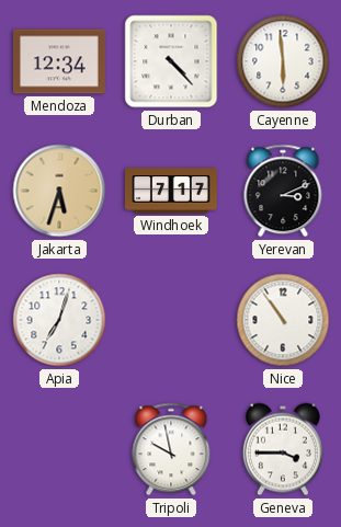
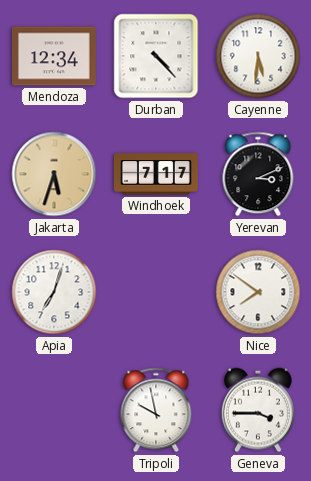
Cayenne: 5:59 -> 5:31
Nice: 10:54 -> 7:51
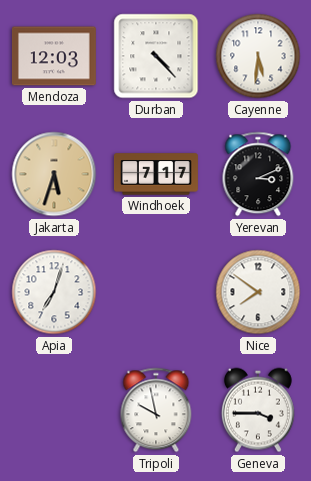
Mendoza: 12:34 -> 12:03
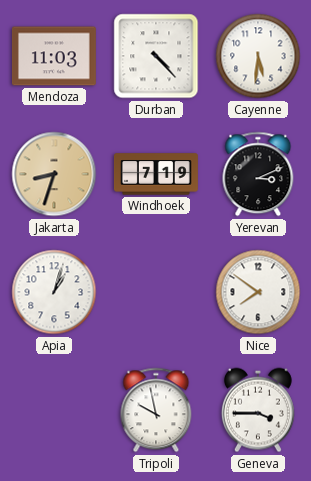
Mendoza: 12:03 -> 11:03
Jakarta: 5:33 -> 8:33
Windhoek: 7:17 -> 7:19
Apia: 7:03 -> 1:03
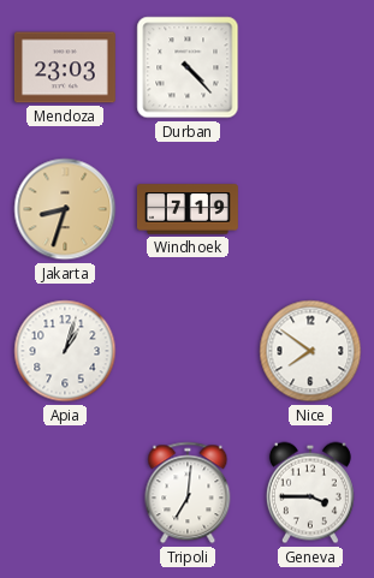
Mendoza: 11:03 -> 23:03
Cayenne: 5:31 -> none
Yerevan: 3:11 -> none
Tripoli: 9:58 -> 7:01
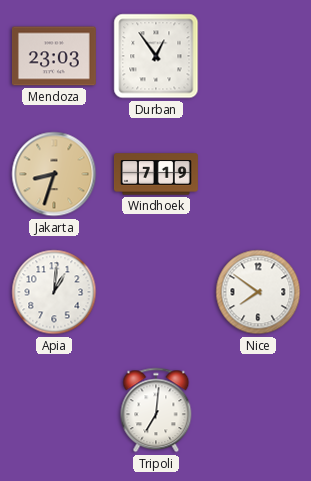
Durban: 4:23 -> 12:54
Apia: 1:03 -> 1:01
Geneva: 3:45 -> none
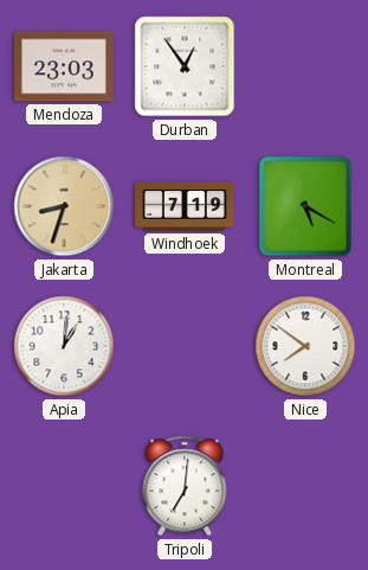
Montreal: none -> 5:20
